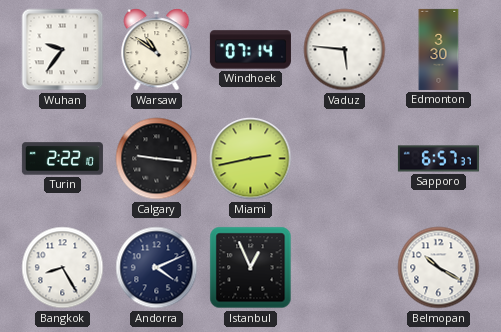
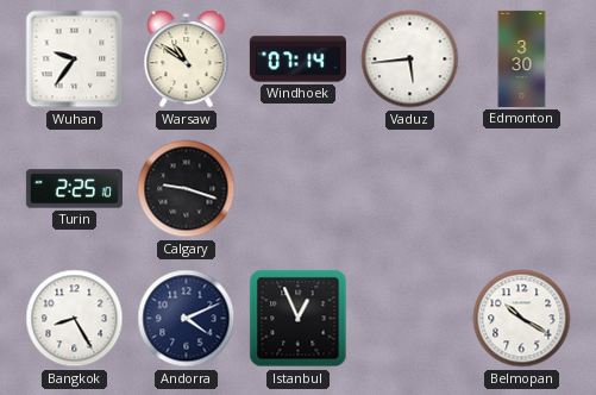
Vaduz: 5:46 -> 5:44
Turin: 2:22 -> 2:25
Calgary: 9:16 -> 9:18
Miami: 2:43 -> none
Sapporo: 6:57 -> none
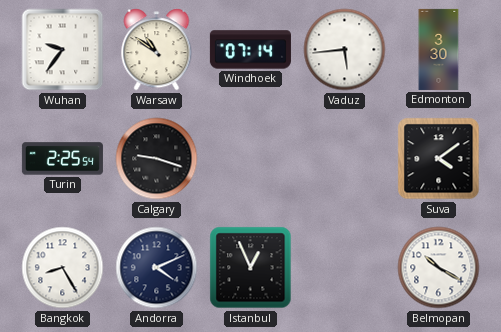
Turin: 2:25:10 -> 2:25:54
Suva: none -> 4:09
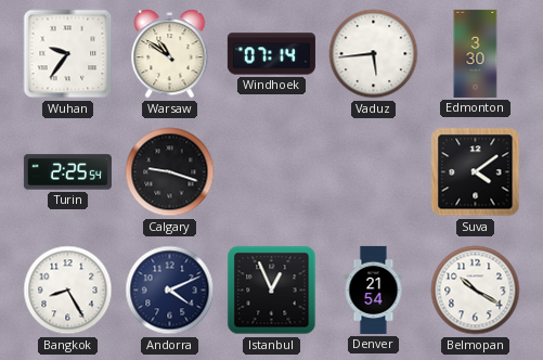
Denver: none -> 21:54
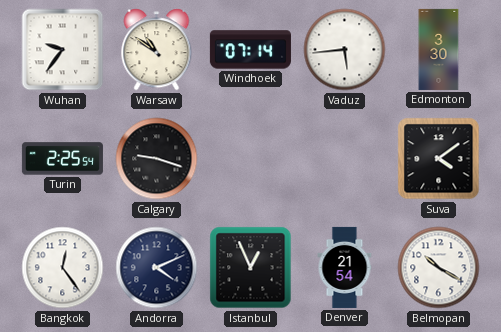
Bangkok: 8:25 -> 12:24
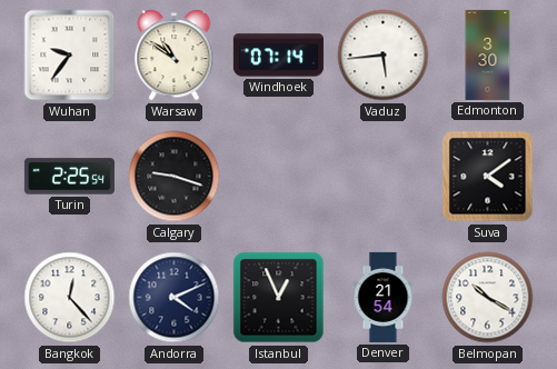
Bangkok: 12:24 -> 12:23
